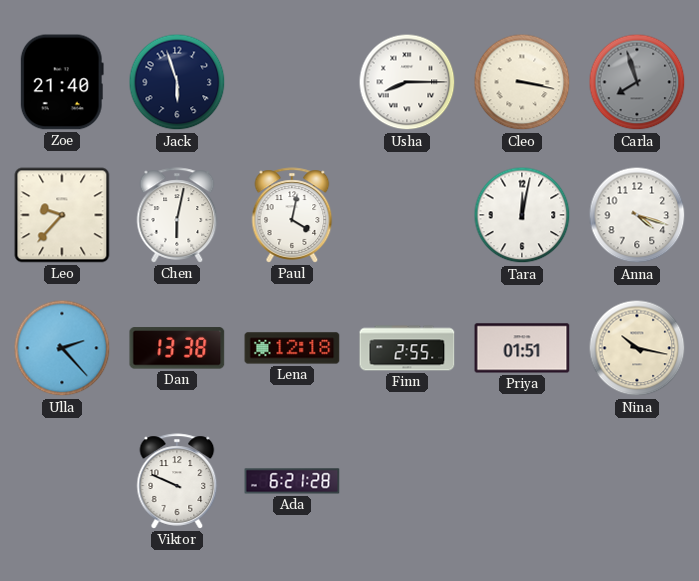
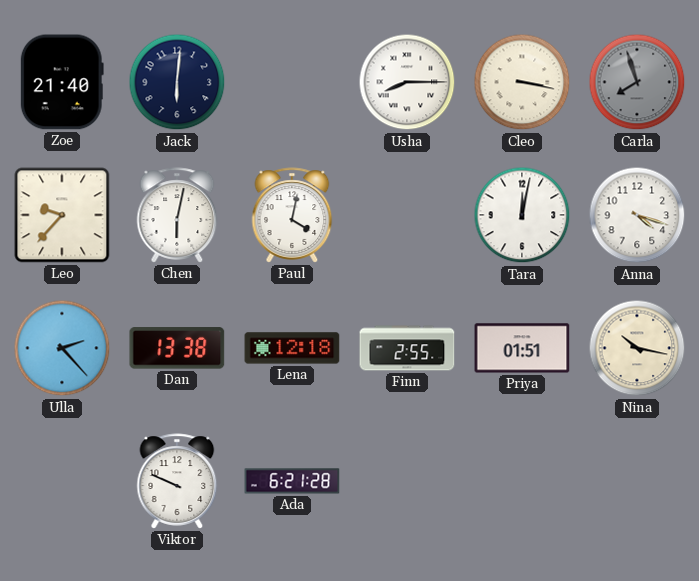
Jack: 5:57 -> 6:01
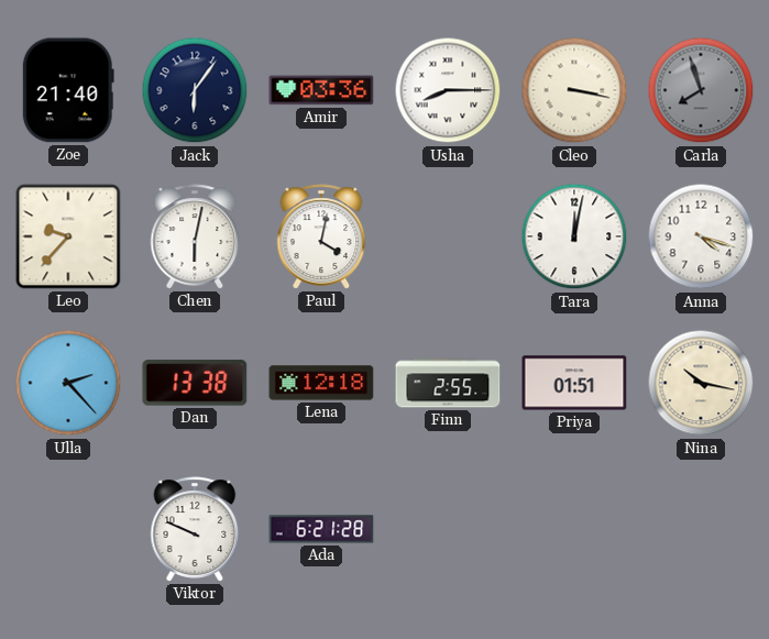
Jack: 6:01 -> 6:06
Amir: none -> 03:36
